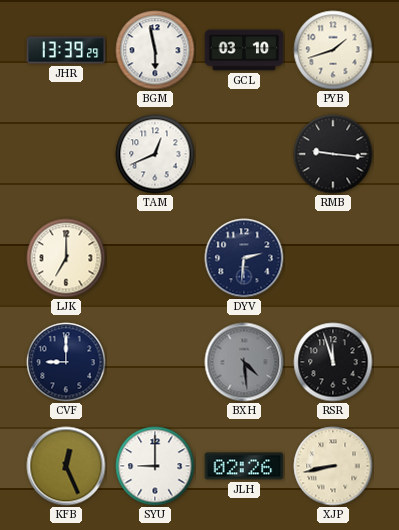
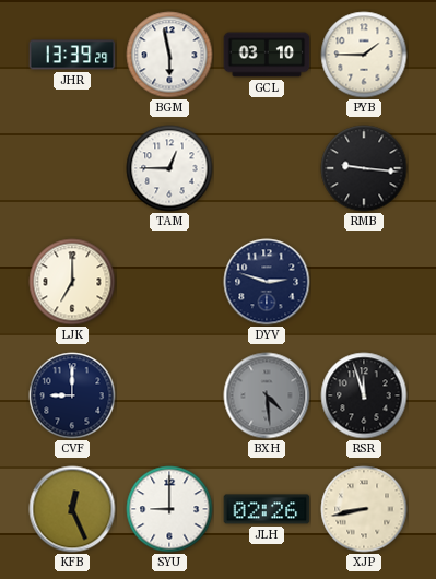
PYB: 1:42 -> 1:45
TAM: 12:41 -> 12:45
DYV: 2:31 -> 2:48
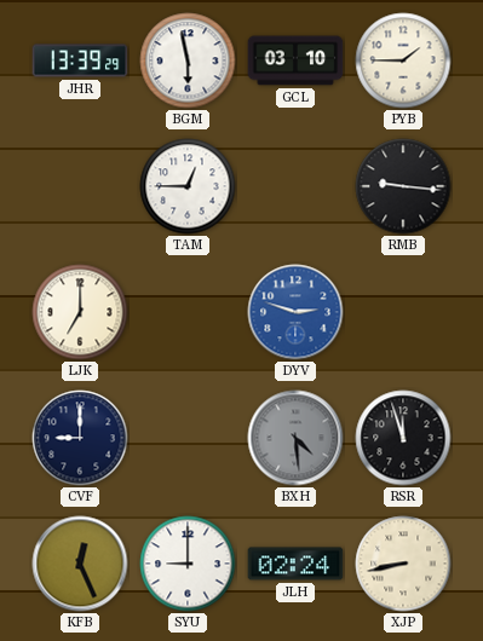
DYV dial: navy -> blue
JLH: 02:26 -> 02:24
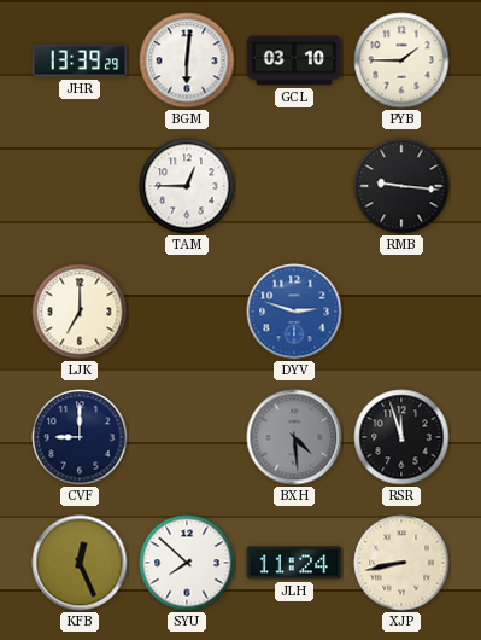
BGM: 5:58 -> 6:01
SYU: 9:00 -> 7:52
JLH: 02:24 -> 11:24
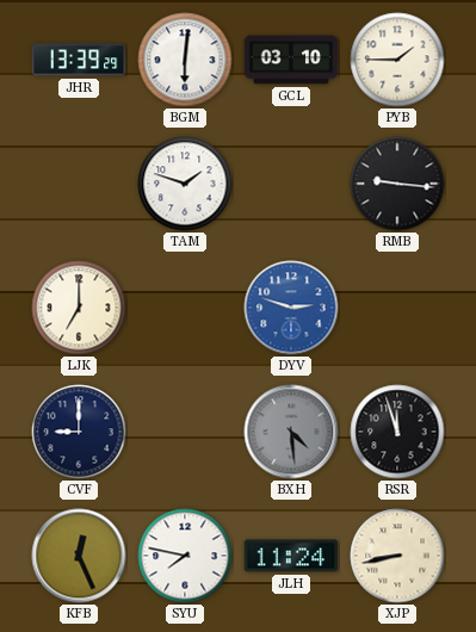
TAM: 12:45 -> 1:48
SYU: 7:52 -> 7:47
